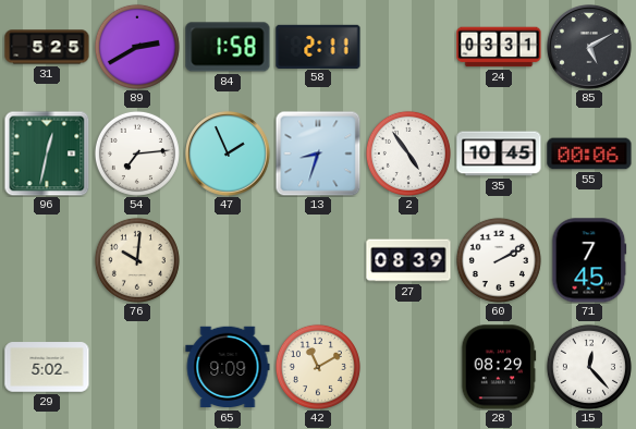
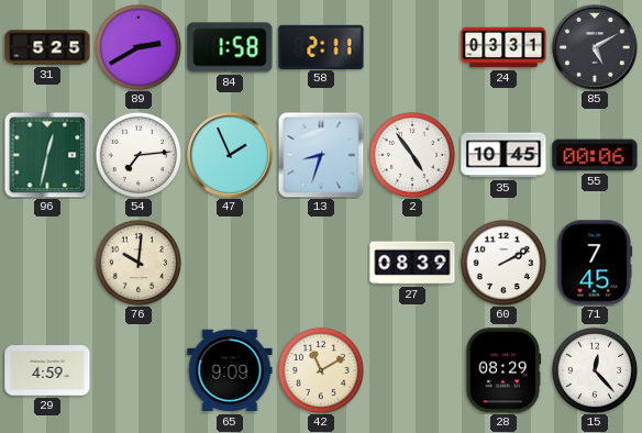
29: 5:02 -> 4:59
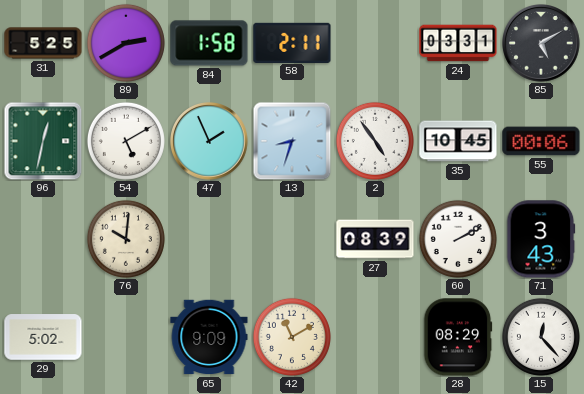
54: 7:14 -> 5:10
71: 7:45 -> 3:43
29: 4:59 -> 5:02
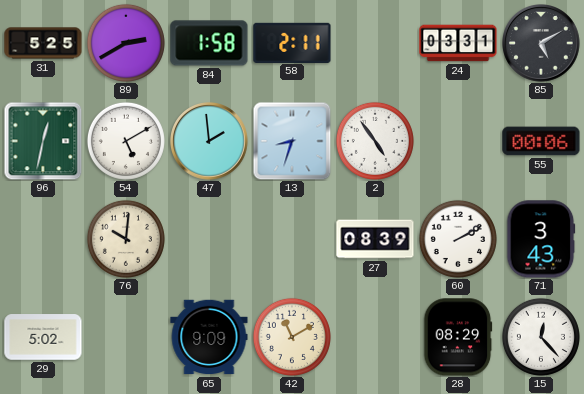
47: 1:56 -> 1:59
35: 10:45 -> none
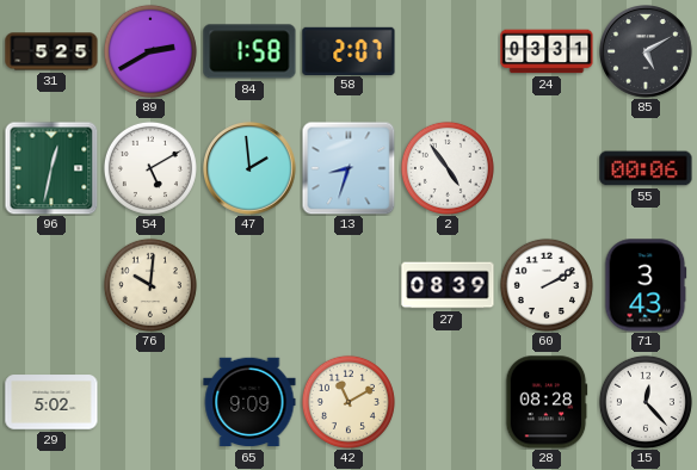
58: 2:11 -> 2:07
28: 08:29 -> 08:28
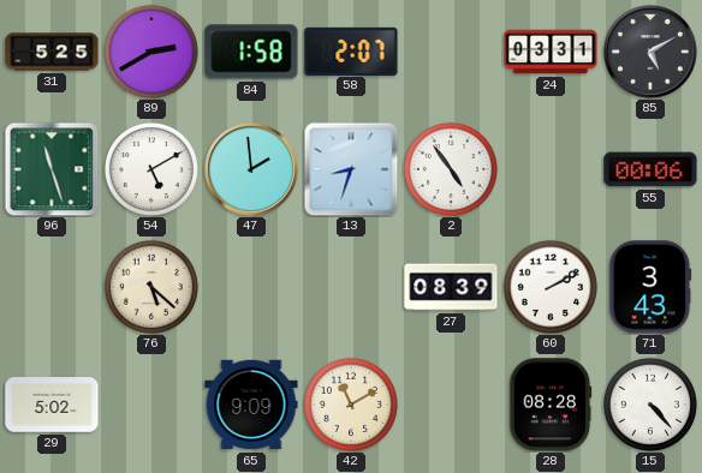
96: 12:32 -> 11:27
76: 10:01 -> 5:22
15: 12:23 -> 4:23
